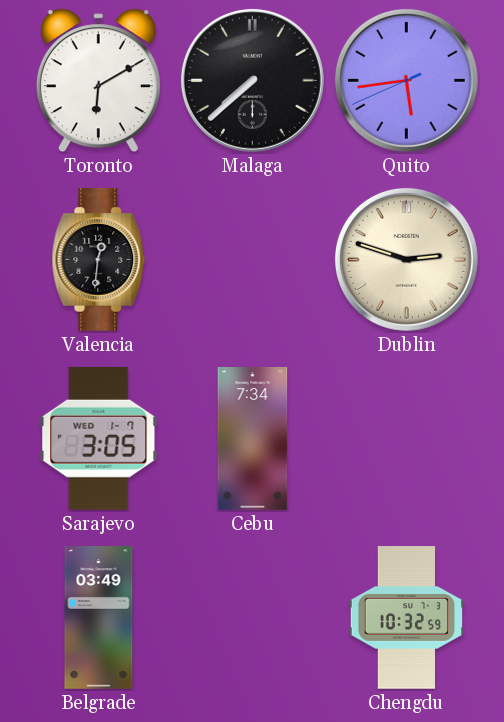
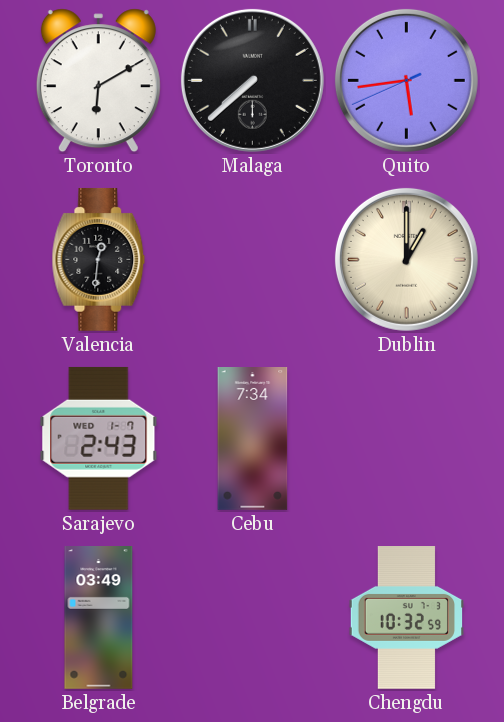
Dublin: 2:48 -> 1:00
Sarajevo: 3:05 -> 2:43
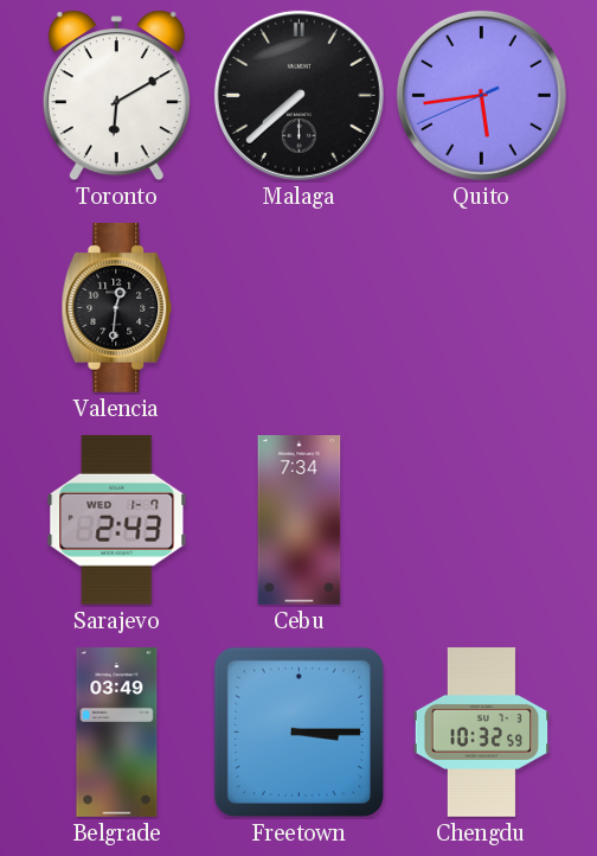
Dublin: 1:00 -> none
Freetown: none -> 3:15
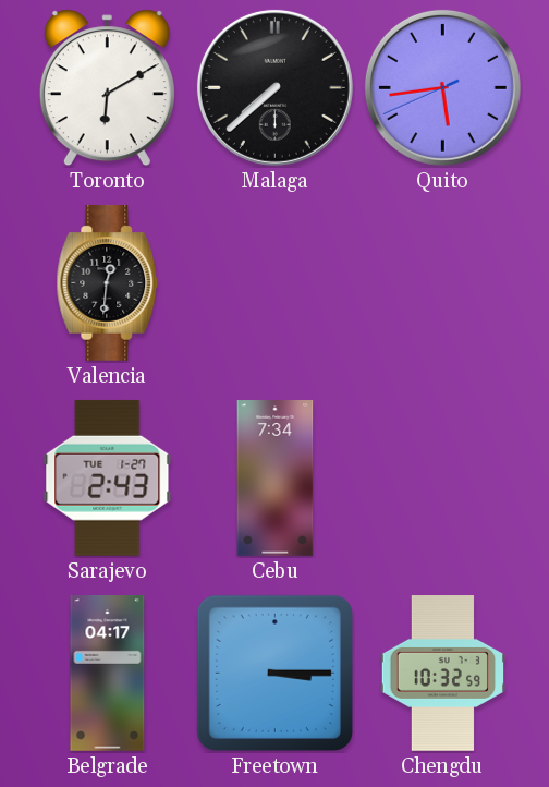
Sarajevo date: WED 1-7 -> TUE 1-27
Belgrade: 03:49 -> 04:17
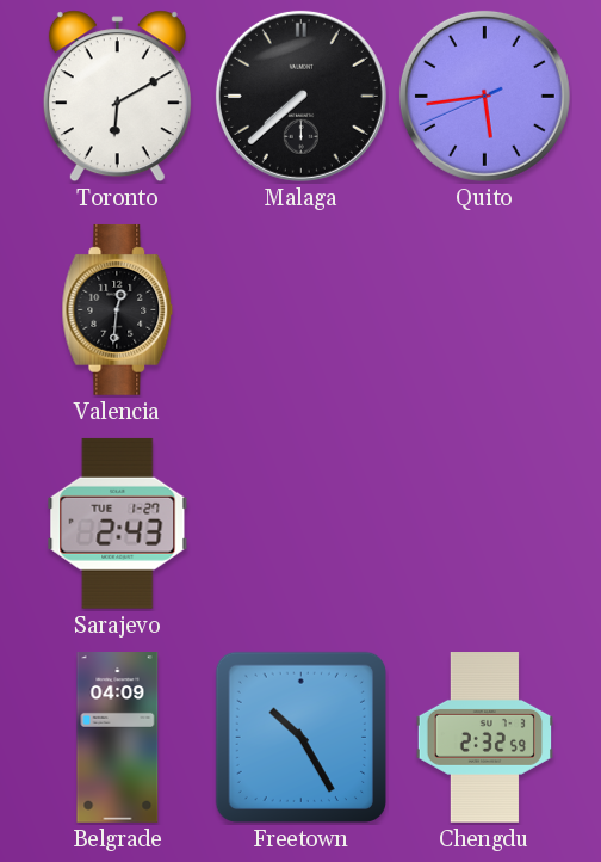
Cebu: 7:34 -> none
Belgrade: 04:17 -> 04:09
Freetown: 3:15 -> 10:25
Chengdu: 10:32 -> 2:32
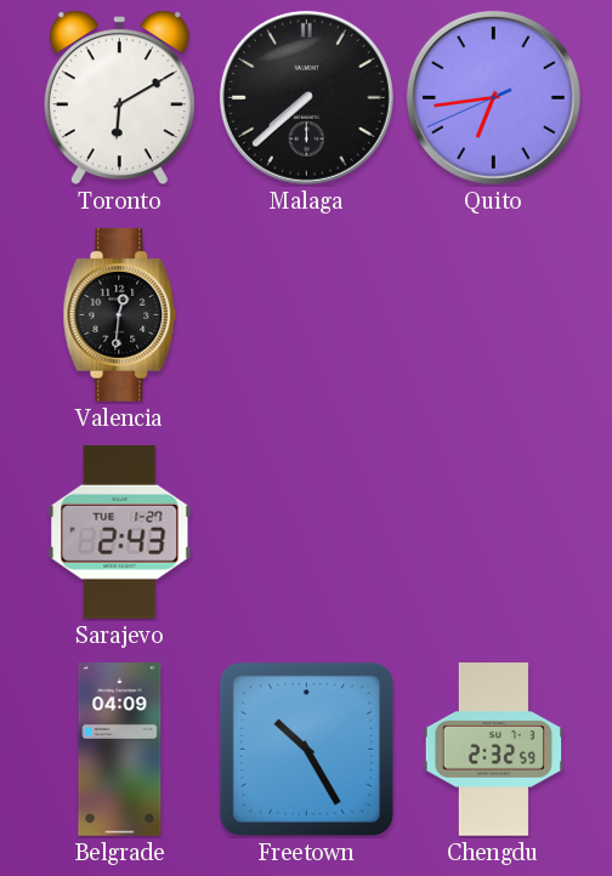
Quito: 5:43 -> 6:43
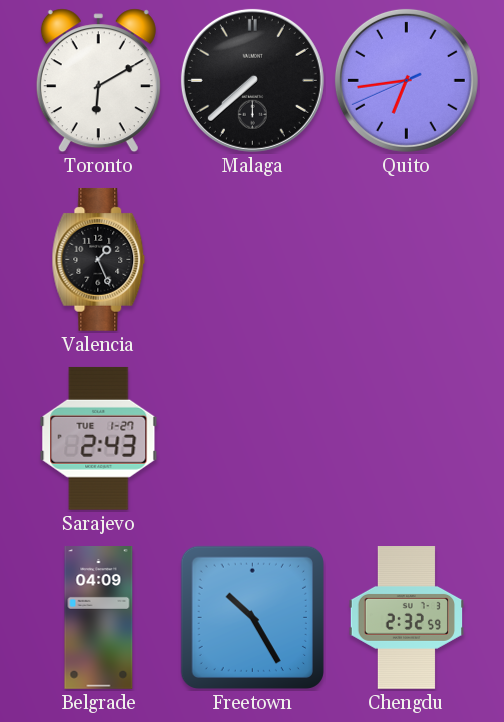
Valencia: 12:31 -> 1:26
